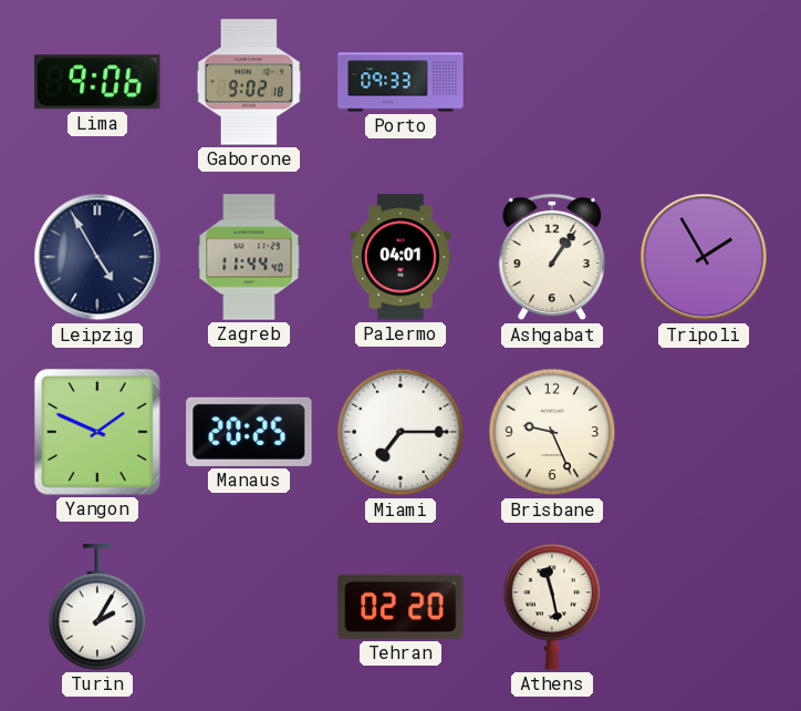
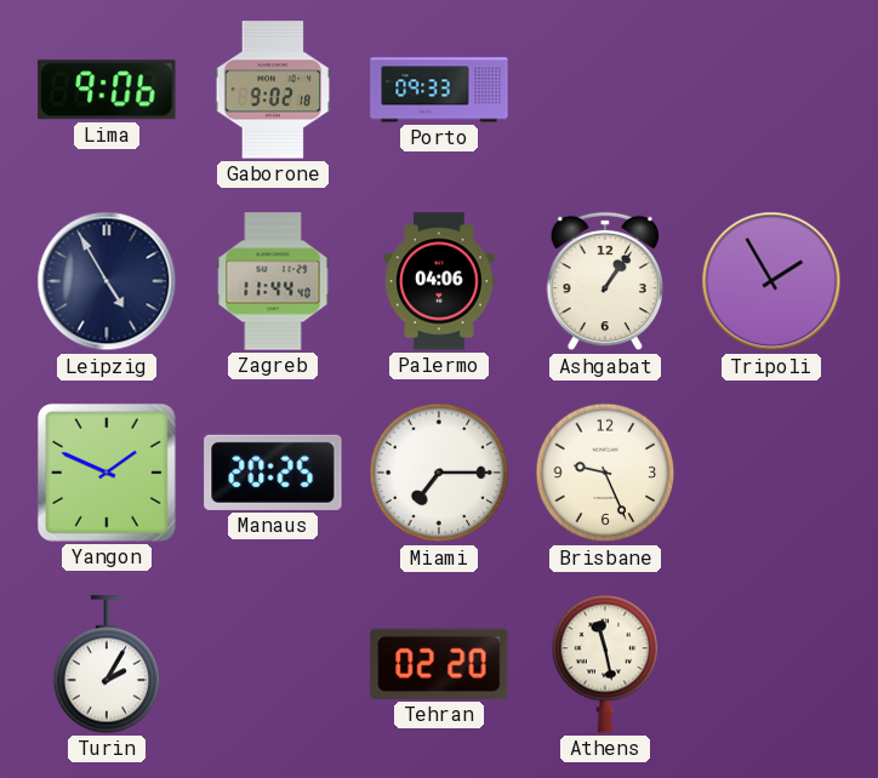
Palermo: 04:01 -> 04:06
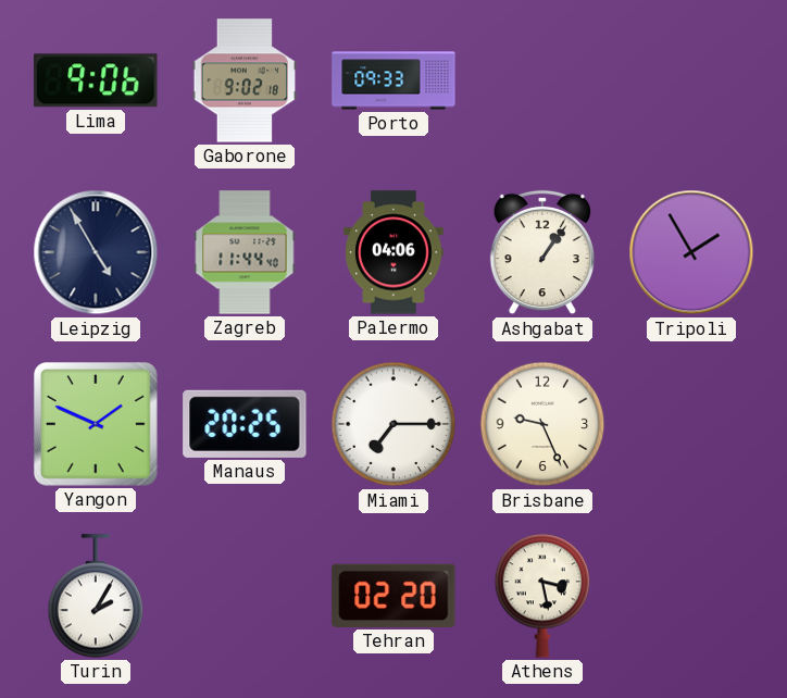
Athens: 11:28 -> 3:28
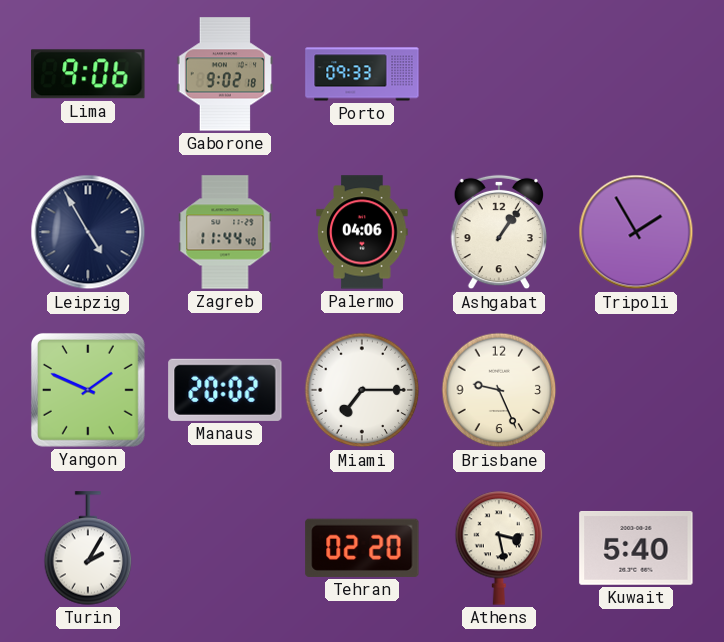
Manaus: 20:25 -> 20:02
Kuwait: none -> 5:40
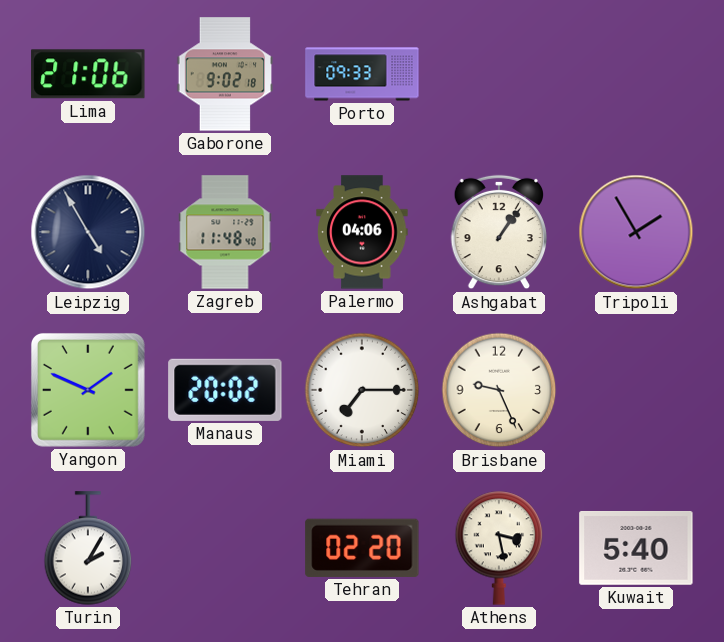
Lima: 9:06 -> 21:06
Zagreb: 11:44 -> 11:48
